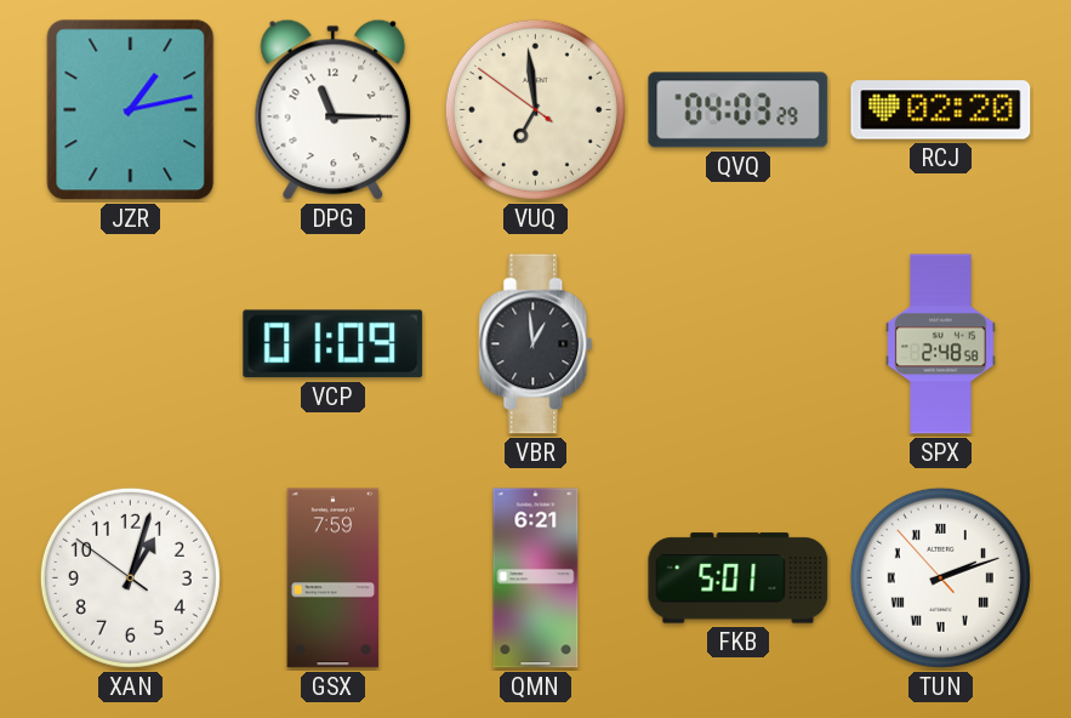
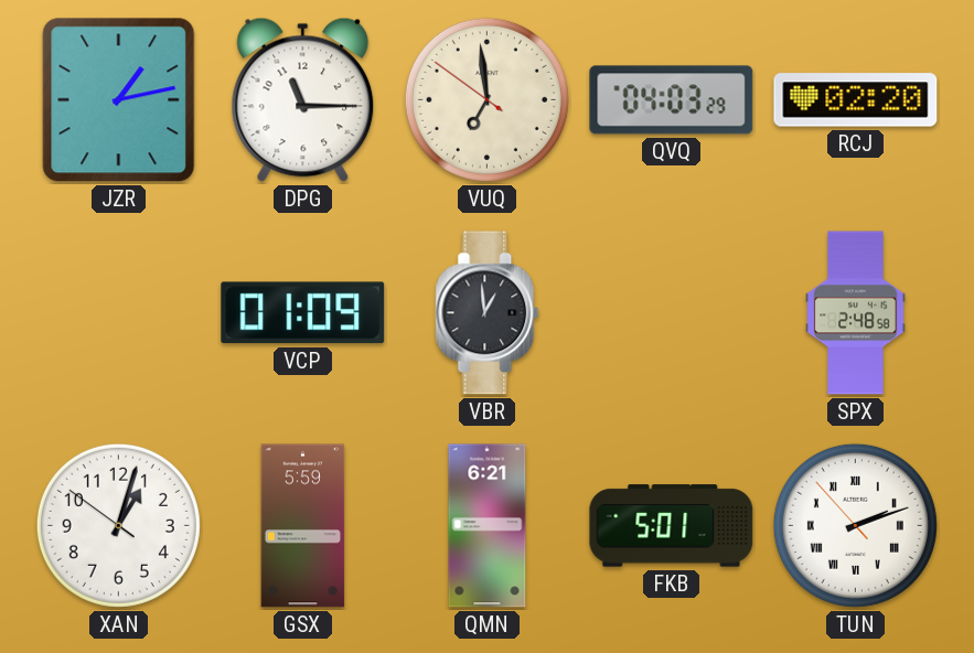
GSX: 7:59 -> 5:59
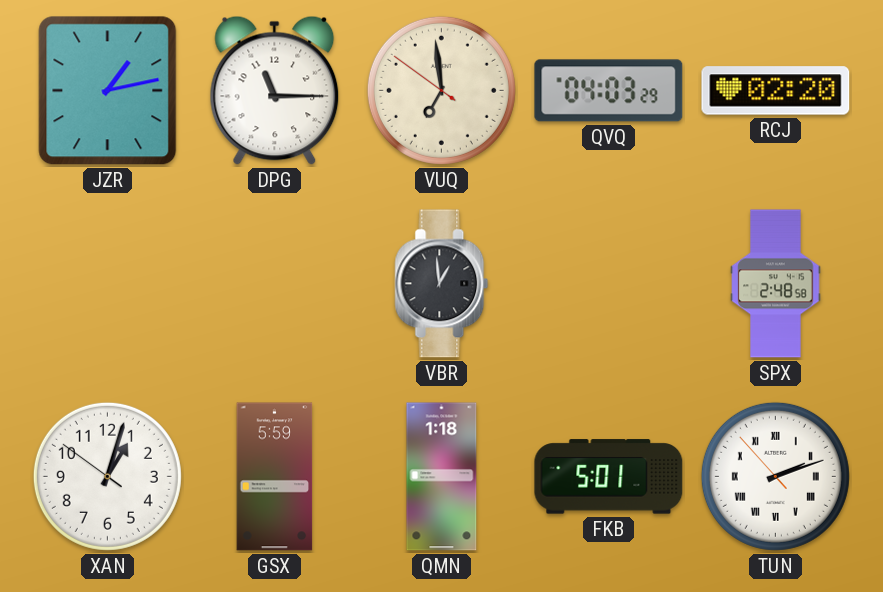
VCP: 01:09 -> none
QMN: 6:21 -> 1:18
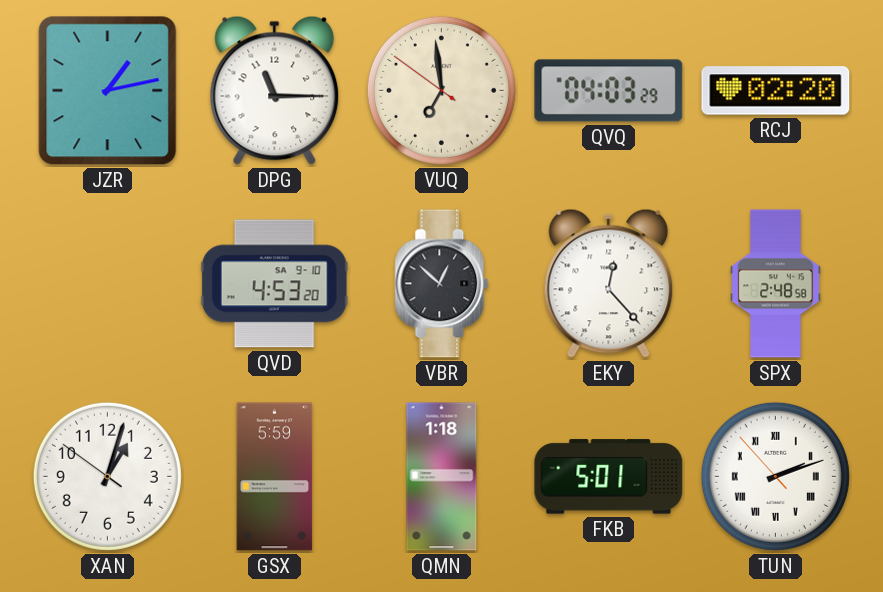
QVD: none -> 4:53
VBR: 12:59 -> 12:52
EKY: none -> 12:23
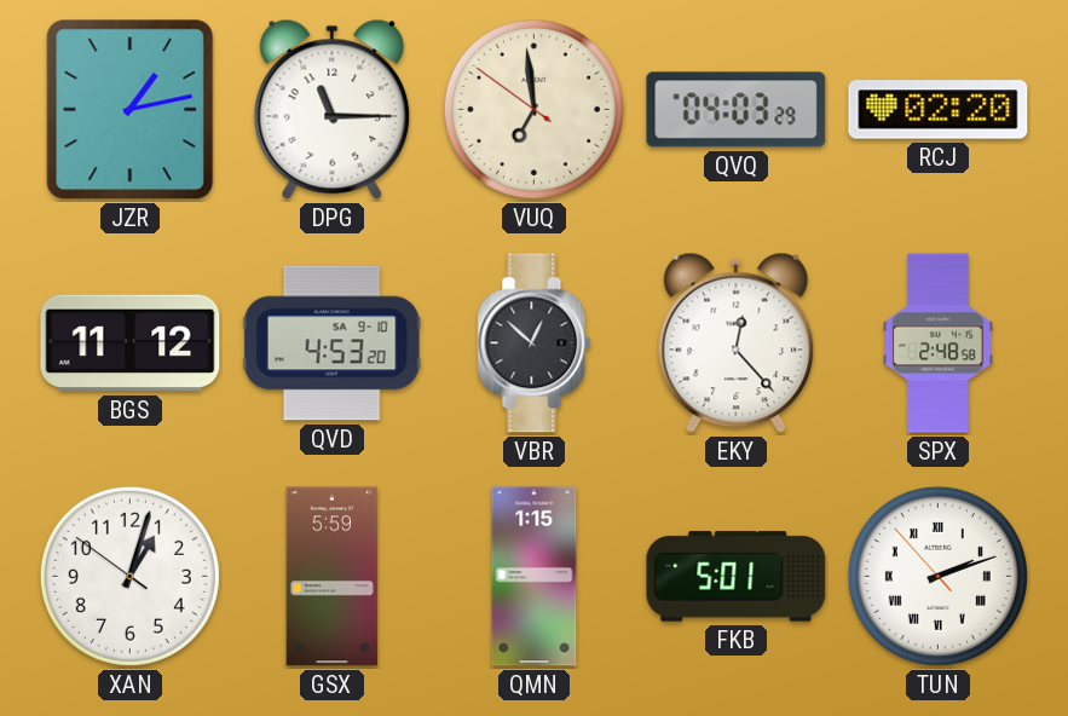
BGS: none -> 11:12
QMN: 1:18 -> 1:15
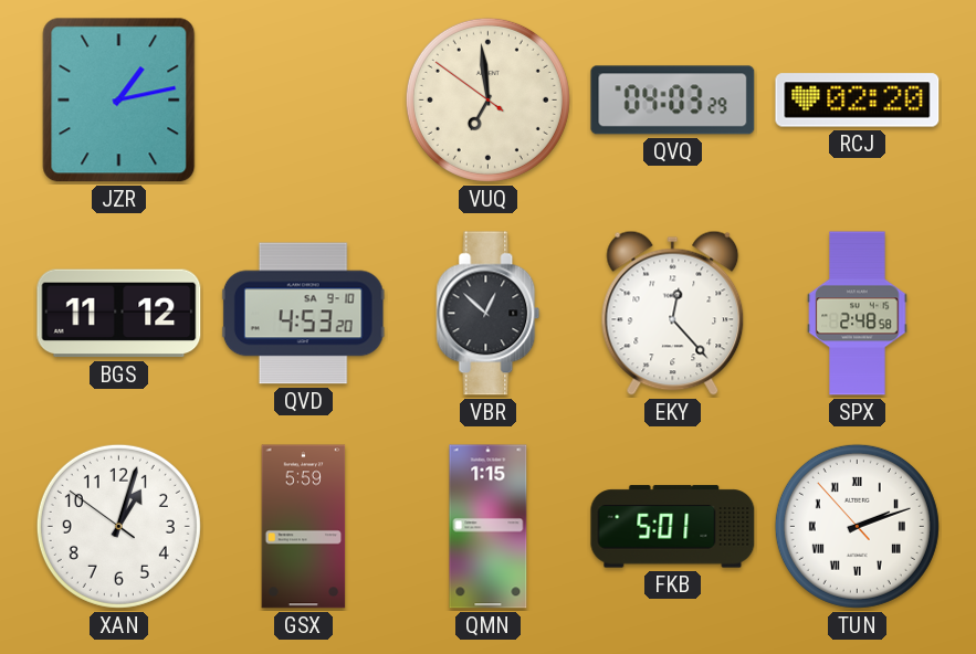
DPG: 11:15 -> none
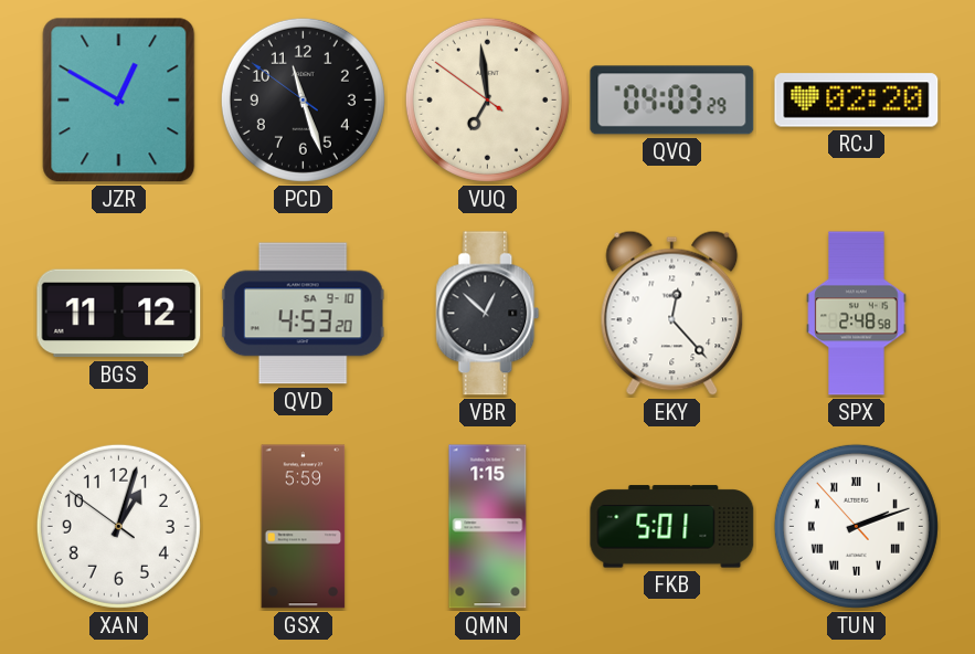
JZR: 1:13 -> 12:50
PCD: none -> 11:26
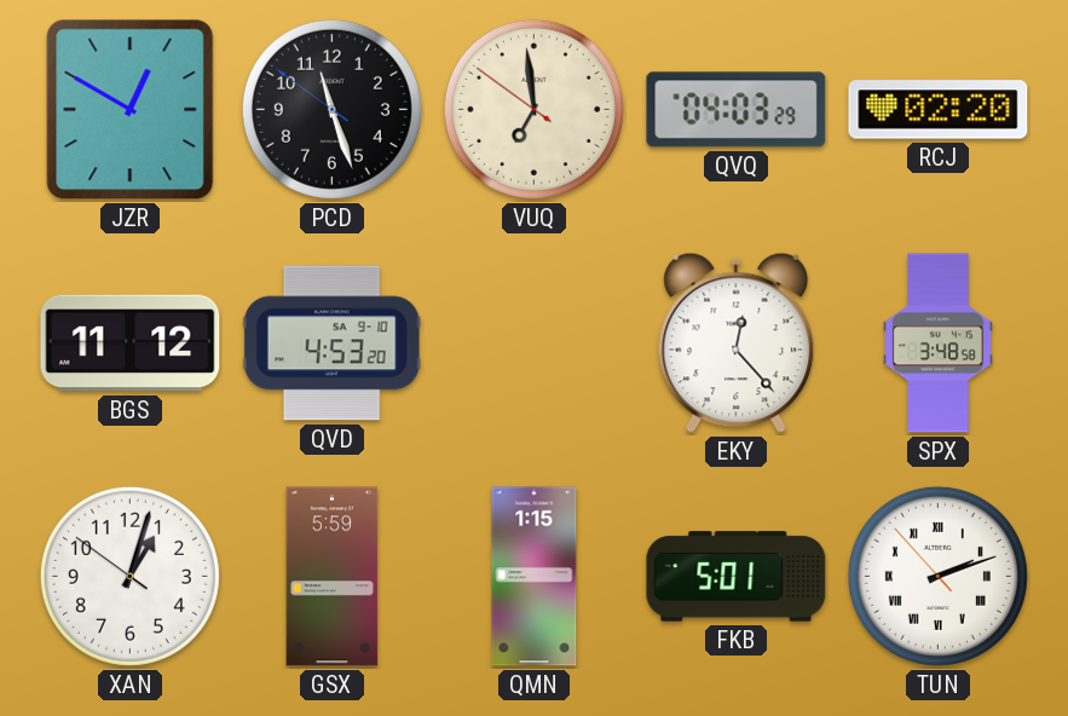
VBR: 12:52 -> none
SPX: 2:48 -> 3:48
